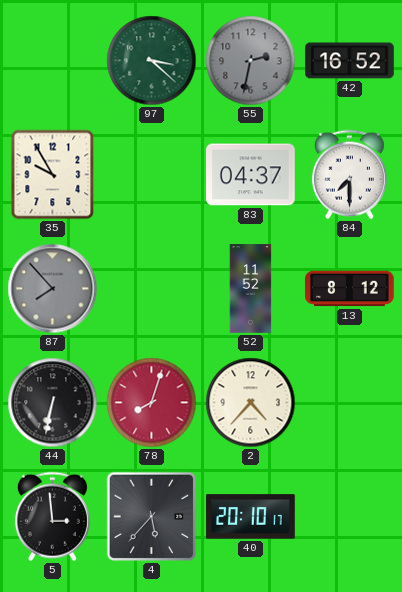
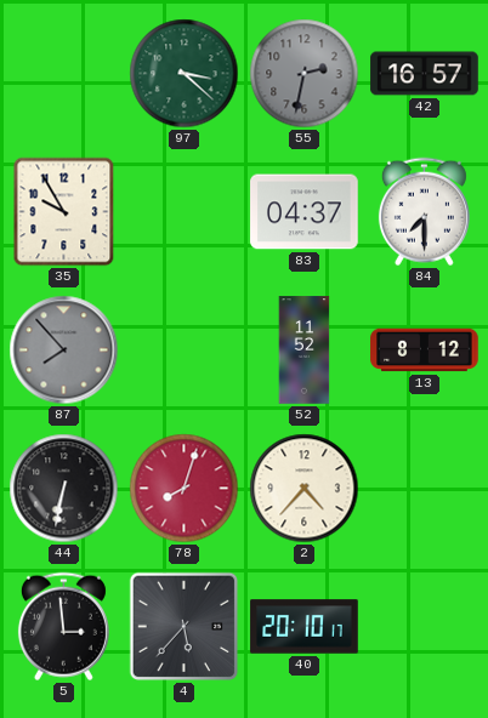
42: 16:52 -> 16:57
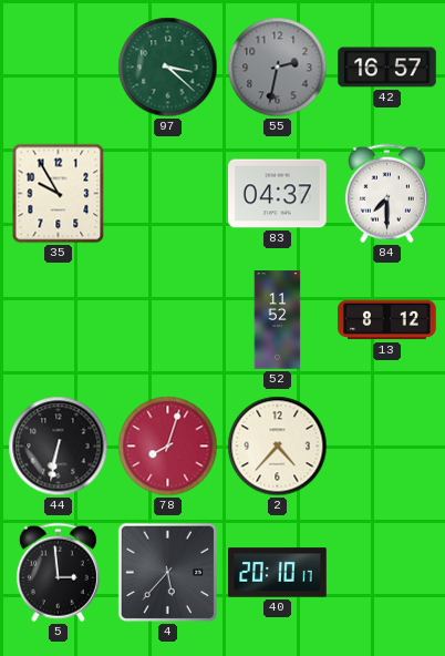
87: 7:53 -> none
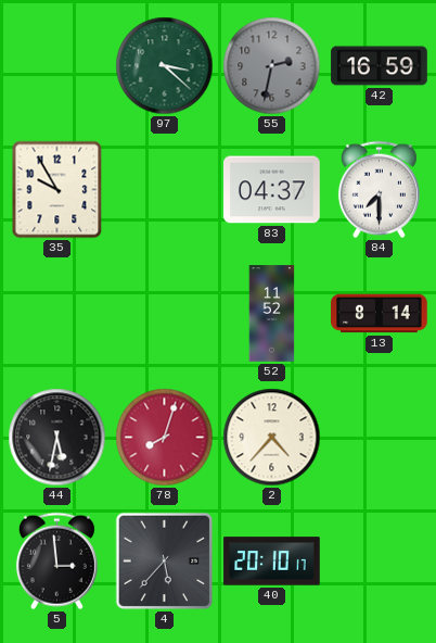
42: 16:57 -> 16:59
13: 8:12 -> 8:14
44: 6:32 -> 5:32
